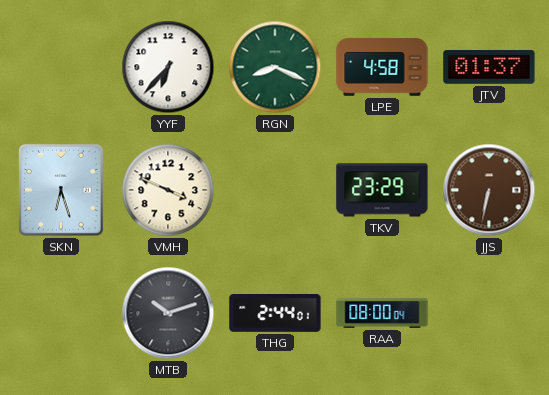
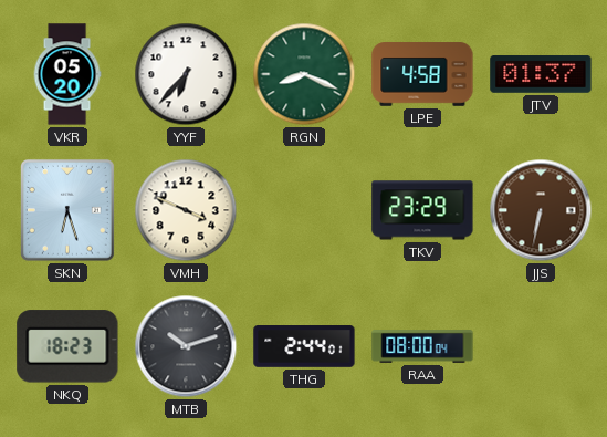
VKR: none -> 05:20
NKQ: none -> 18:23
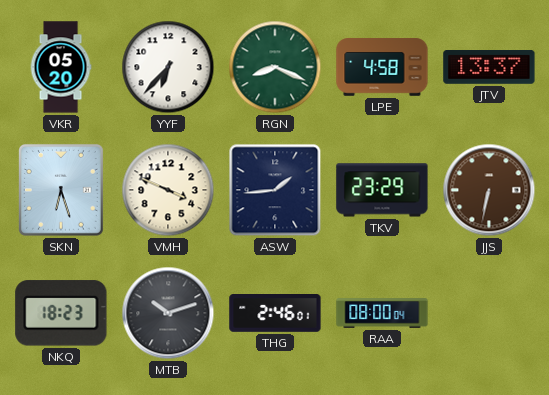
JTV: 01:37 -> 13:37
ASW: none -> 1:44
THG: 2:44 -> 2:46
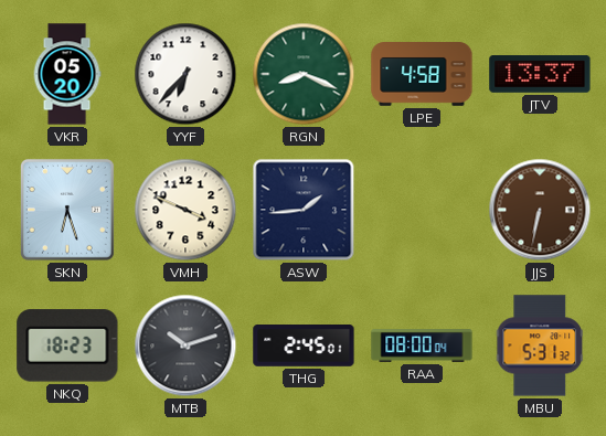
TKV: 23:29 -> none
THG: 2:46 -> 2:45
MBU: none -> 5:31
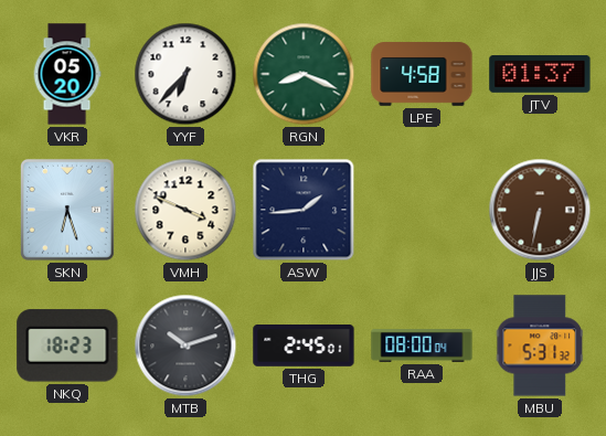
JTV: 13:37 -> 01:37
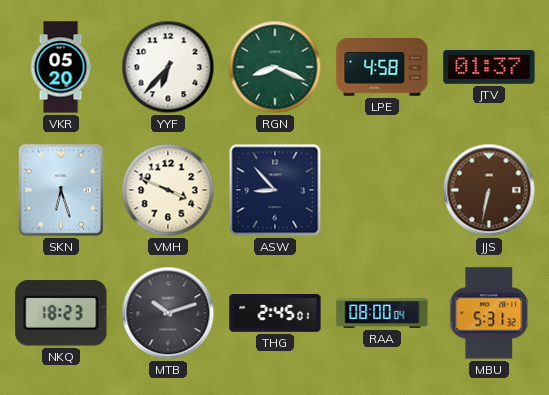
ASW: 1:44 -> 8:53
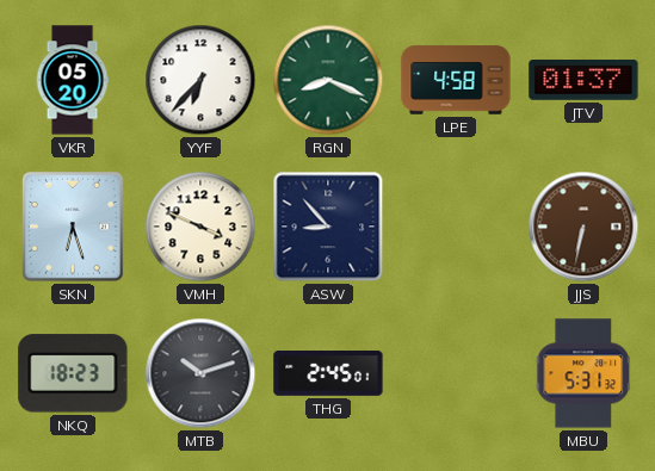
RAA: 08:00 -> none
